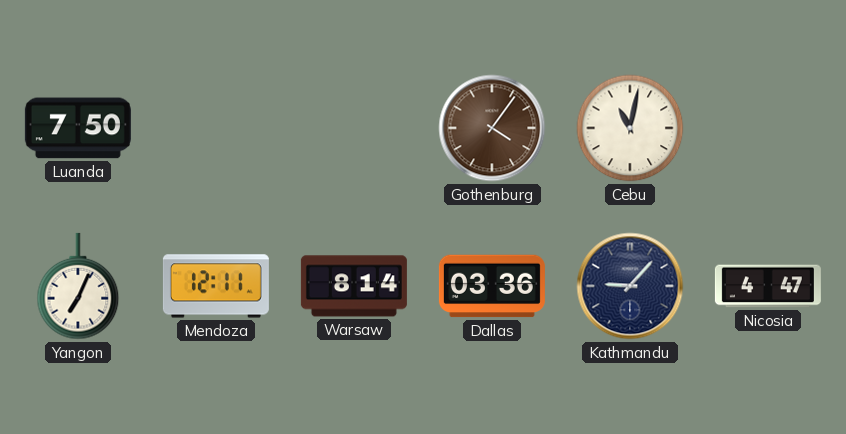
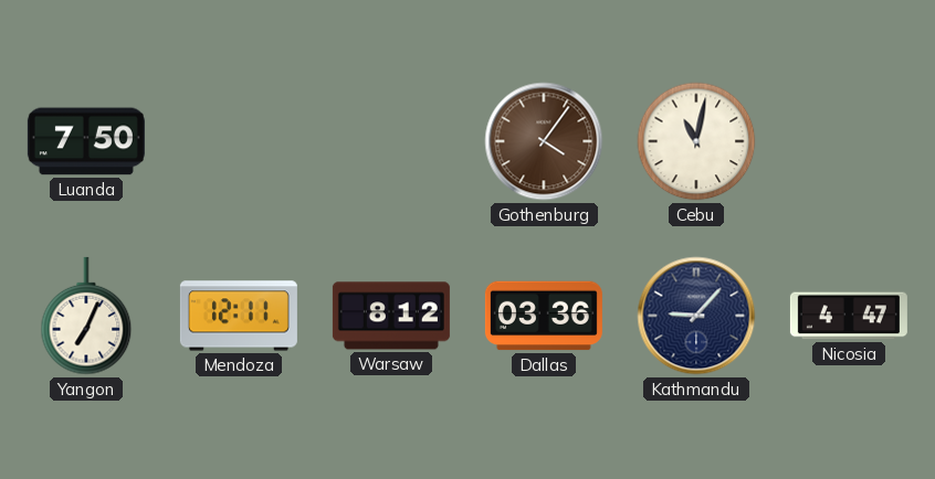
Warsaw: 8:14 -> 8:12
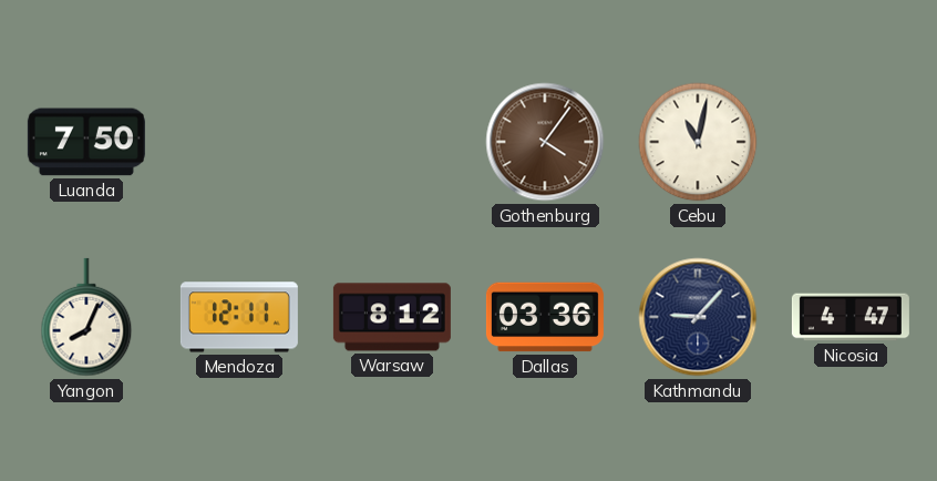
Yangon: 7:04 -> 8:04
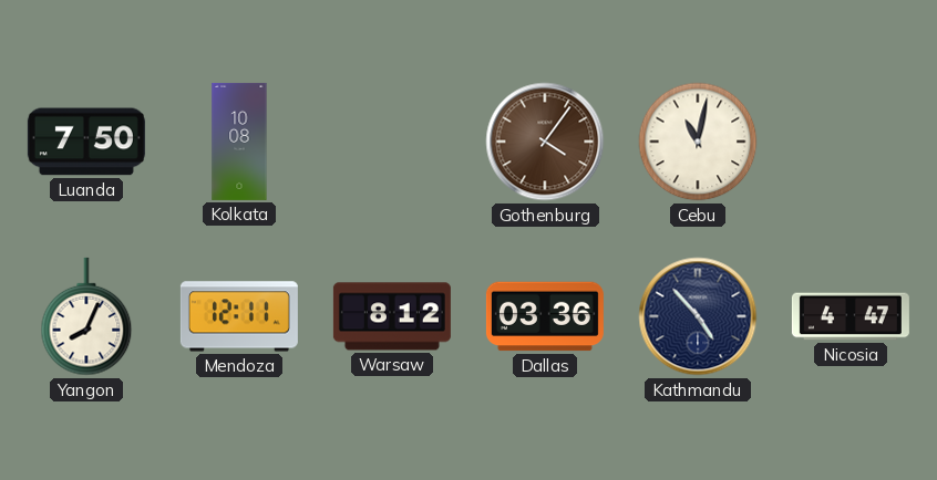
Kolkata: none -> 10:08
Kathmandu: 9:07 -> 4:53
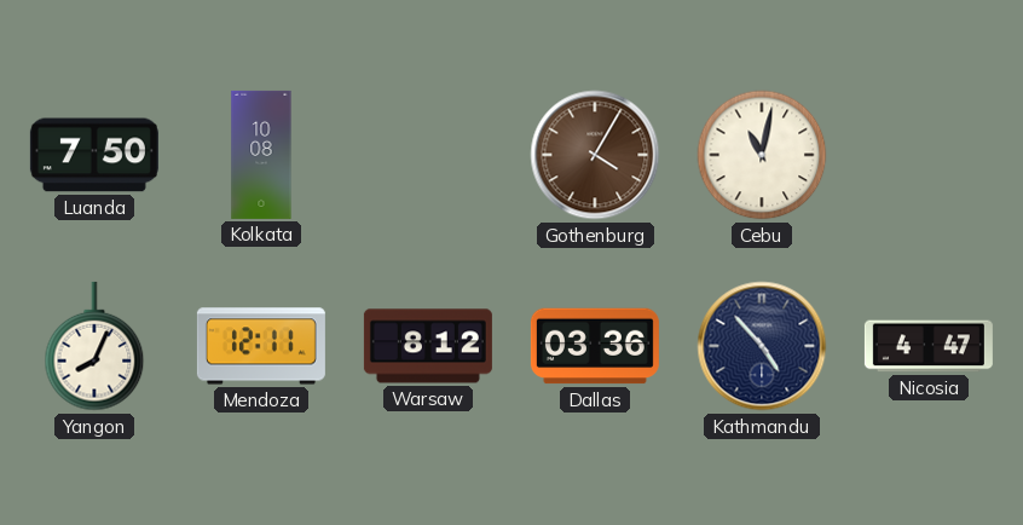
Gothenburg: 4:06 -> 4:05
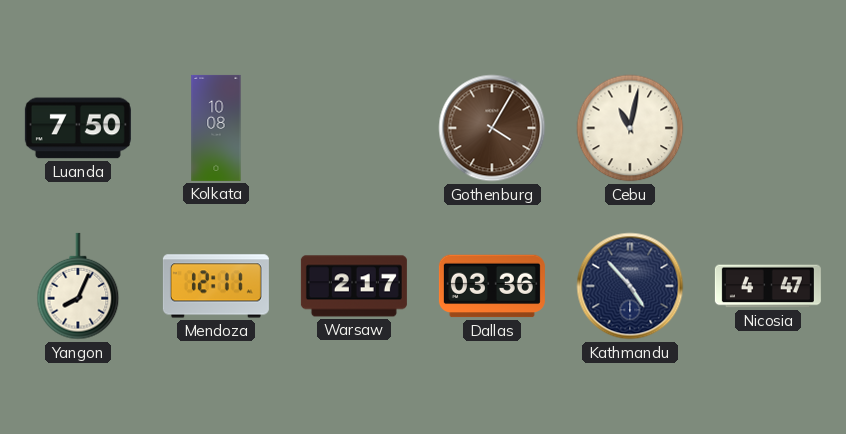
Warsaw: 8:12 -> 2:17
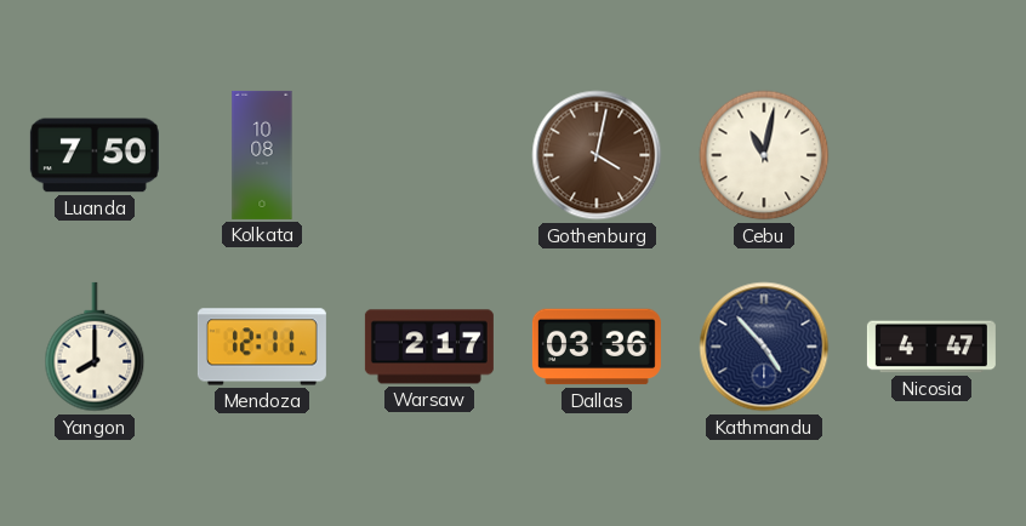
Gothenburg: 4:05 -> 4:02
Yangon: 8:04 -> 8:00
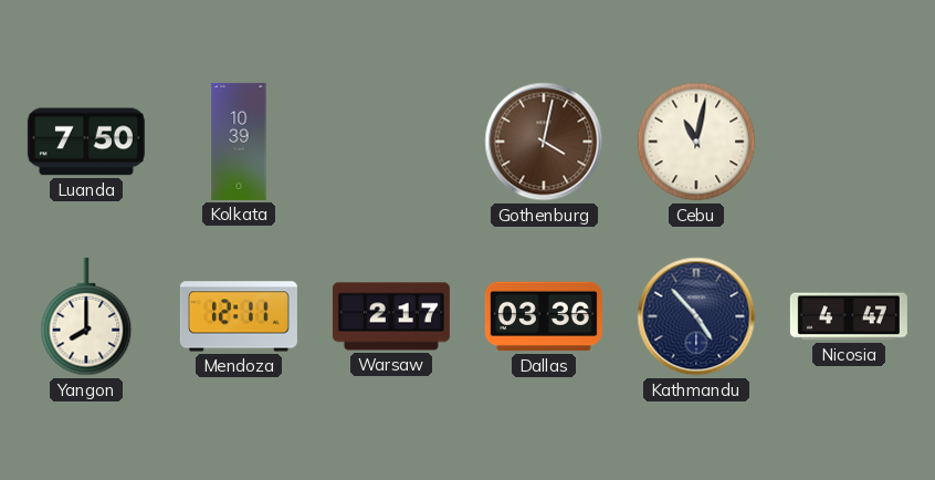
Kolkata: 10:08 -> 10:39
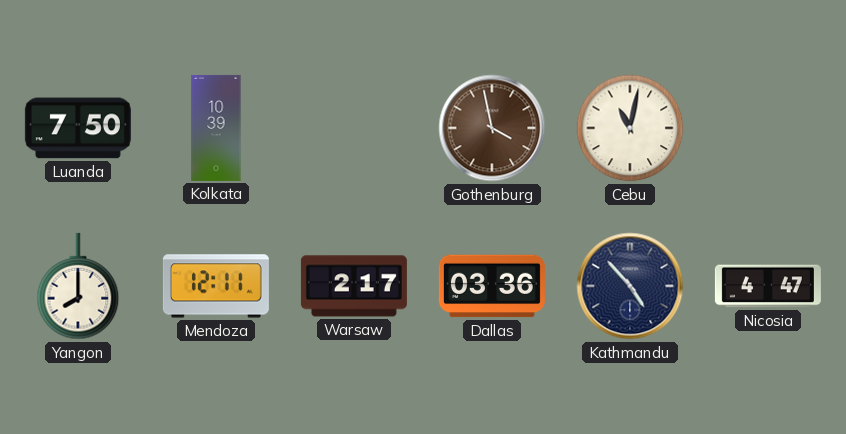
Gothenburg: 4:02 -> 3:58
